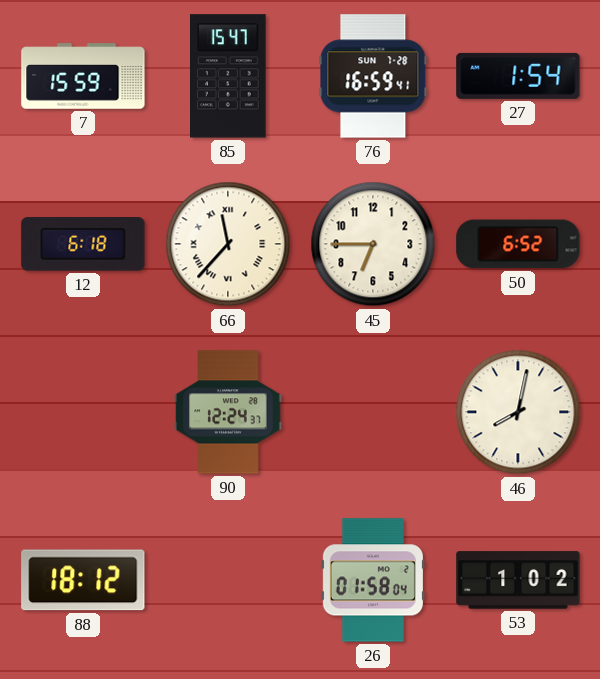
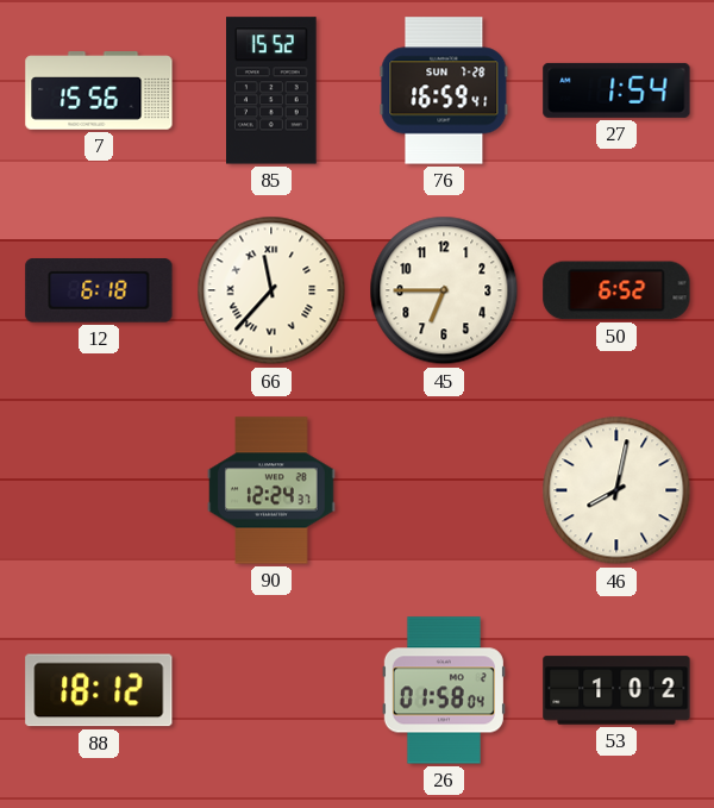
7: 15:59 -> 15:56
85: 15:47 -> 15:52
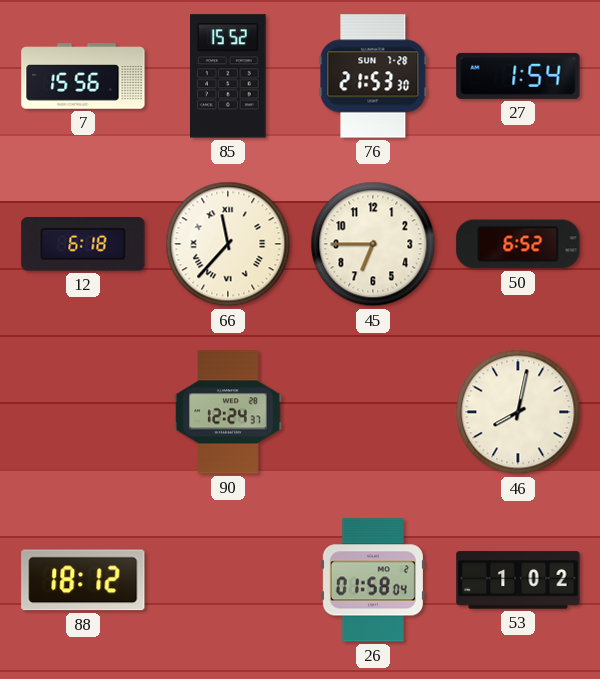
76: 16:59 -> 21:53
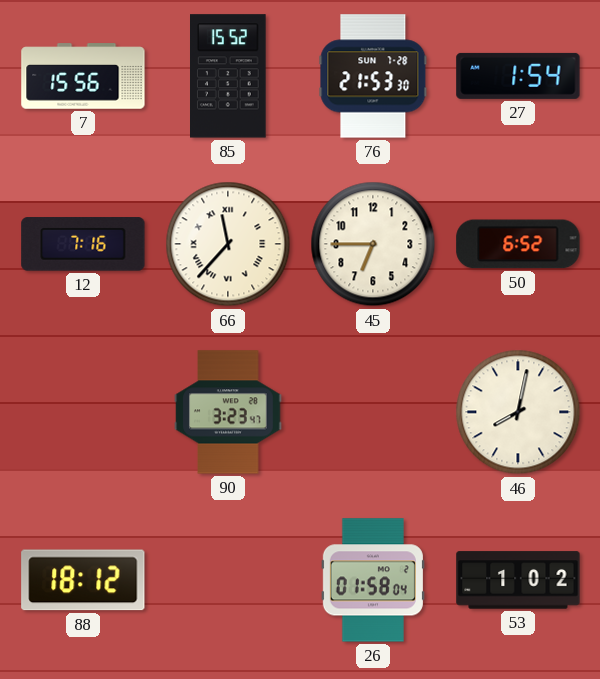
12: 6:18 -> 7:16
90: 12:24 -> 3:23
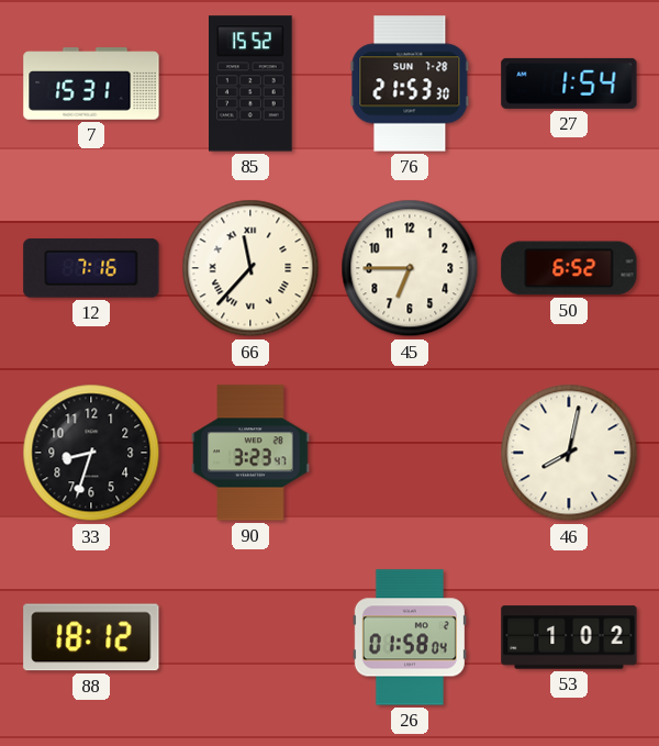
7: 15:56 -> 15:31
33: none -> 8:33
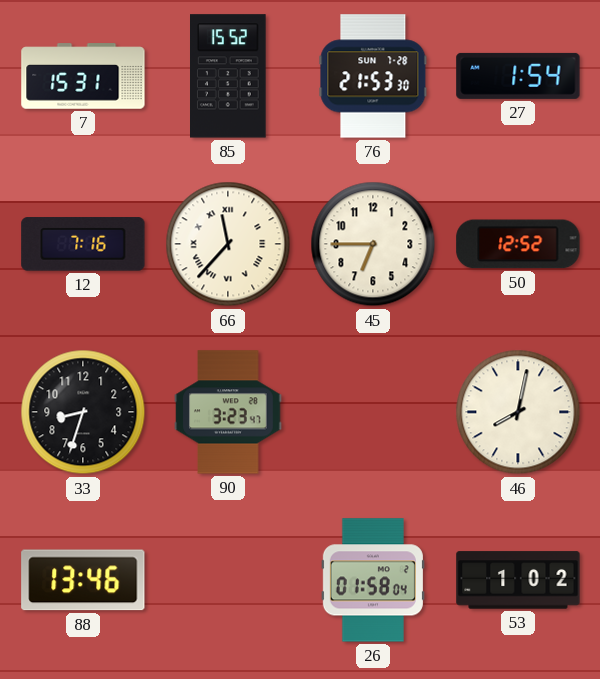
50: 6:52 -> 12:52
88: 18:12 -> 13:46
